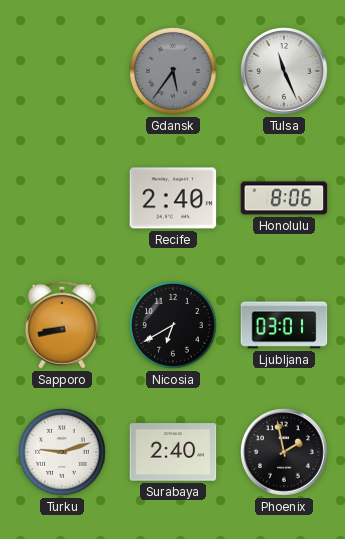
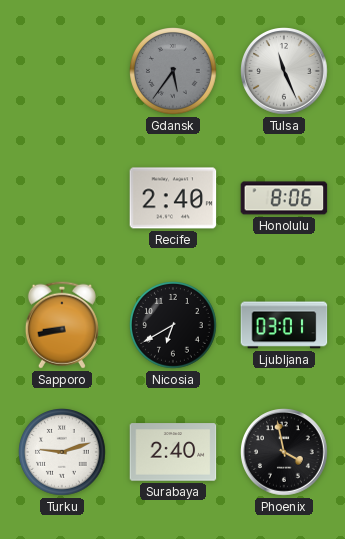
Phoenix: 1:58 -> 3:58
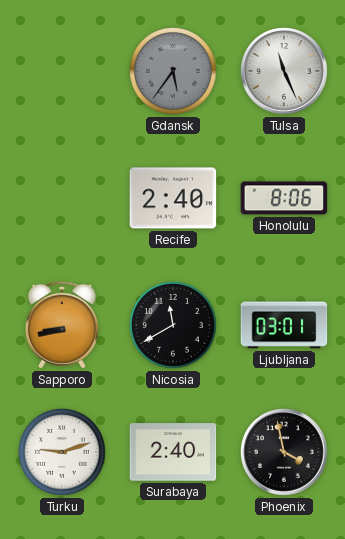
Nicosia: 6:40 -> 11:40
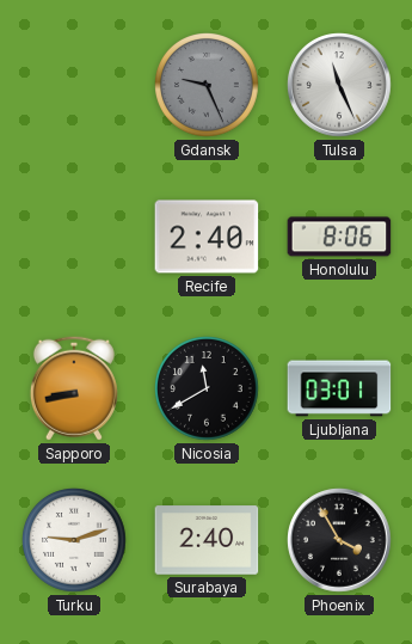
Gdansk: 5:36 -> 9:26
Phoenix: 3:58 -> 3:55
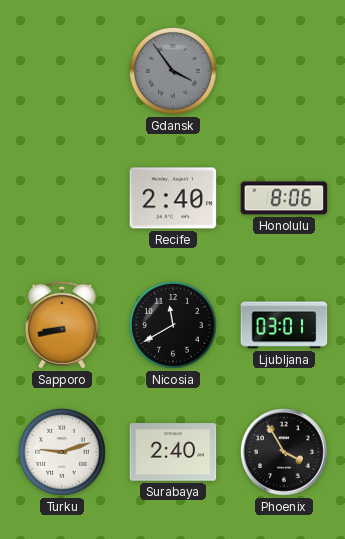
Gdansk: 9:26 -> 3:54
Tulsa: 11:26 -> none
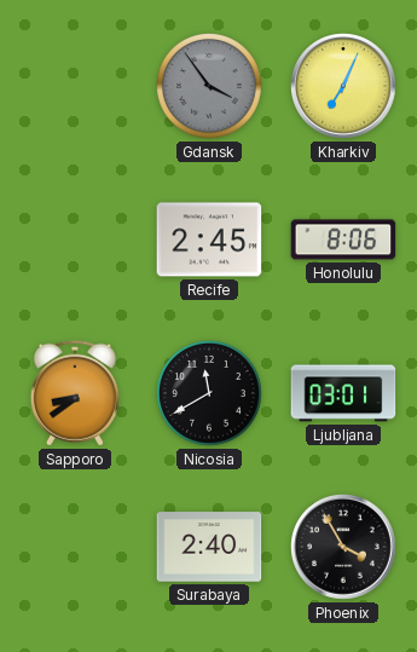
Kharkiv: none -> 7:04
Recife: 2:40 -> 2:45
Sapporo: 8:43 -> 8:39
Turku: 9:12 -> none
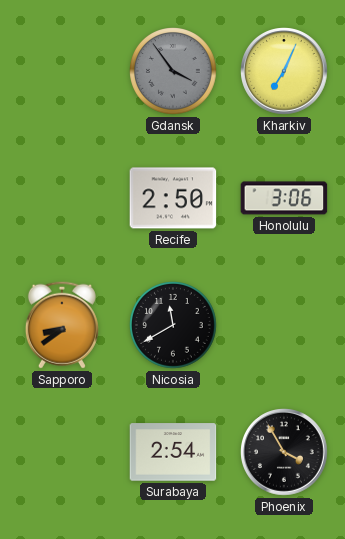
Recife: 2:45 -> 2:50
Honolulu: 8:06 -> 3:06
Ljubljana: 03:01 -> none
Surabaya: 2:40 -> 2:54
